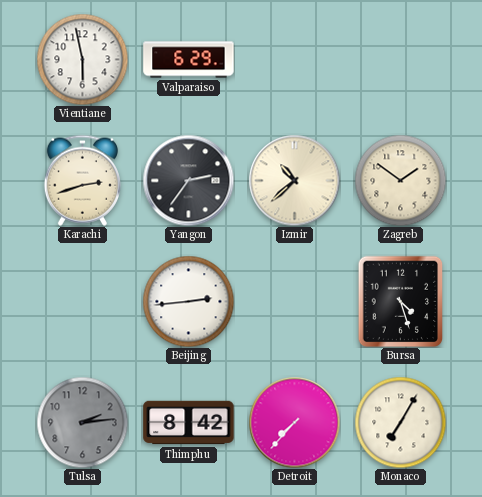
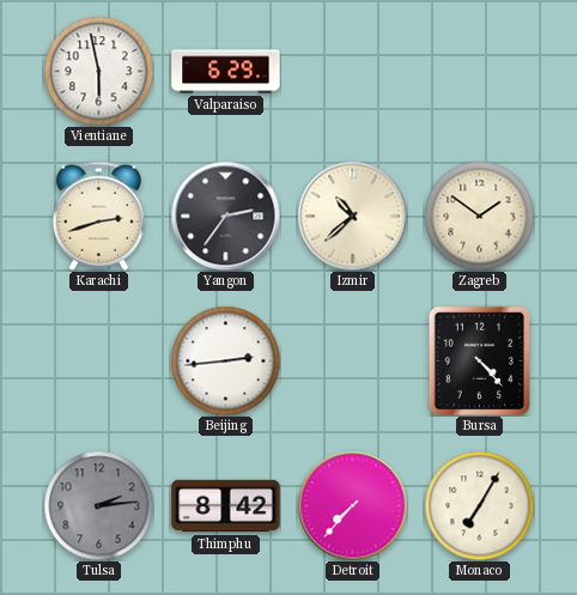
Bursa: 4:27 -> 4:23
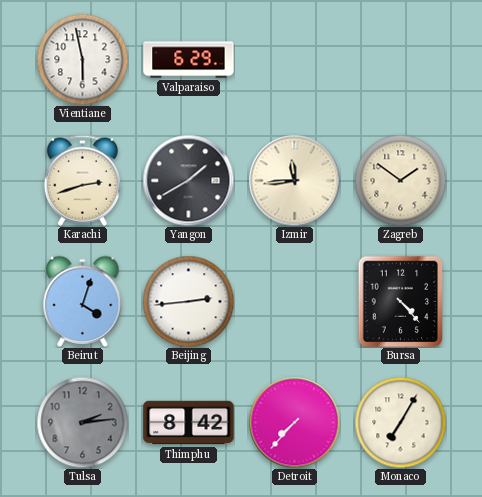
Yangon: 2:36 -> 1:40
Izmir: 10:38 -> 11:44
Beirut: none -> 4:03
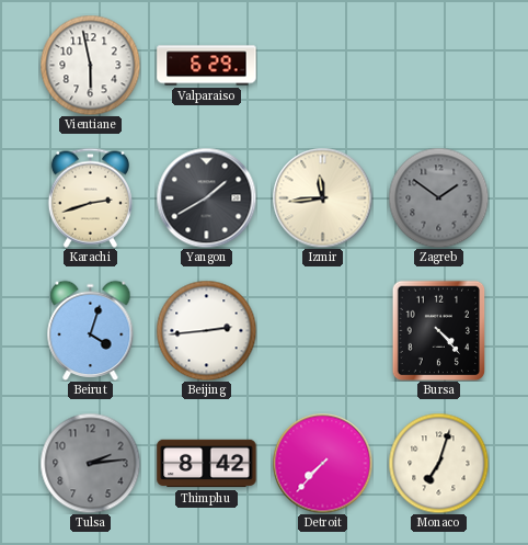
Zagreb dial: cream -> grey
Monaco: 7:05 -> 7:03
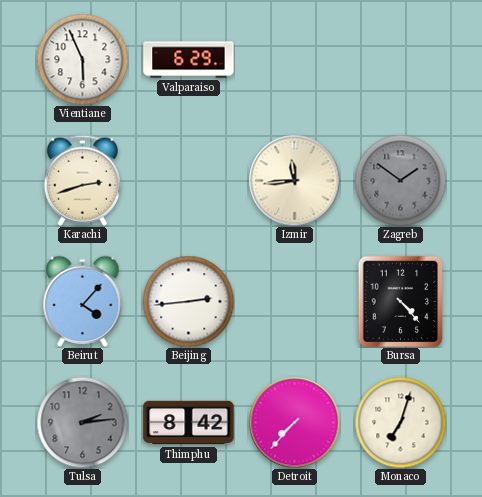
Vientiane: 5:58 -> 5:56
Yangon: 1:40 -> none
Beirut: 4:03 -> 4:07
